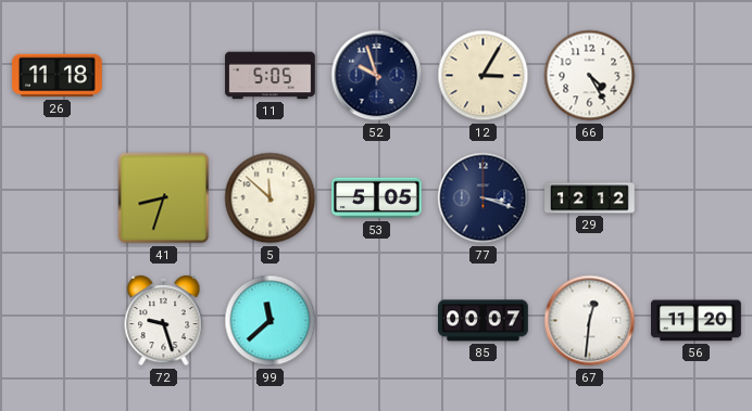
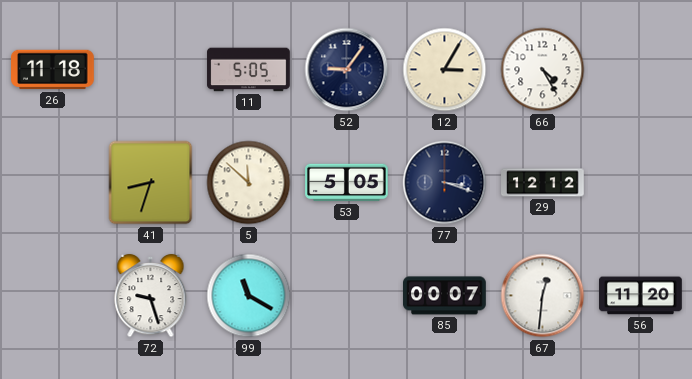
52: 9:57 -> 9:06
99: 11:38 -> 11:20
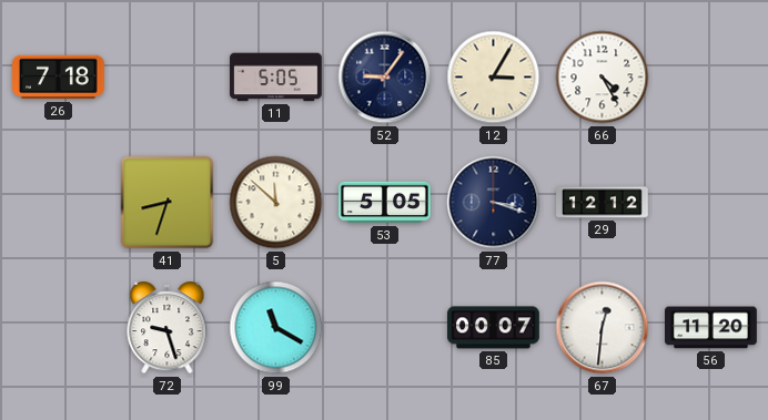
26: 11:18 -> 7:18
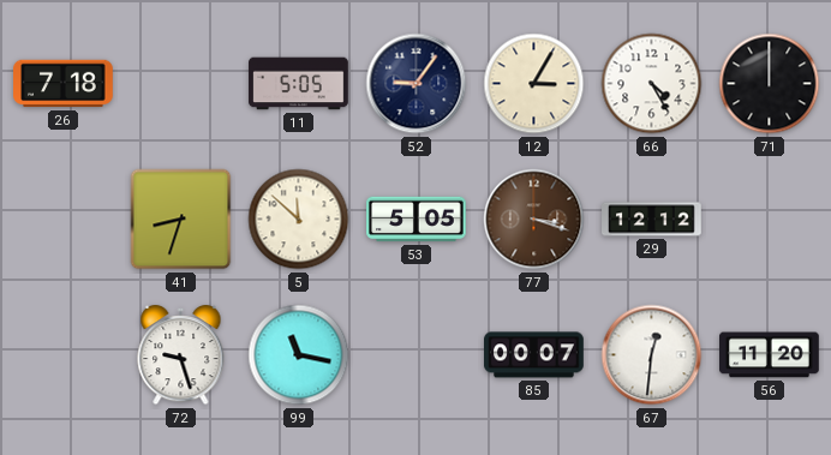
71: none -> 12:00
77 dial: navy -> brown
99: 11:20 -> 11:17
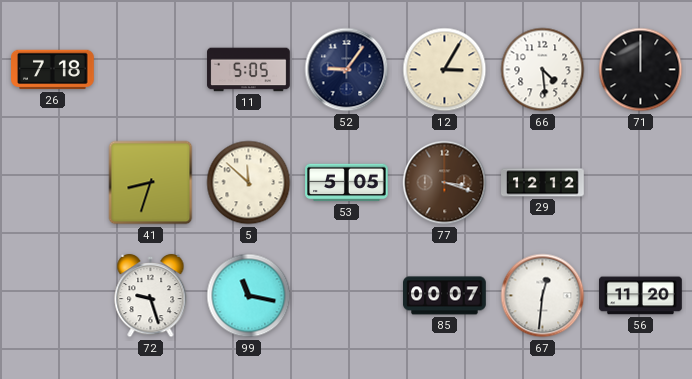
66: 4:25 -> 4:29
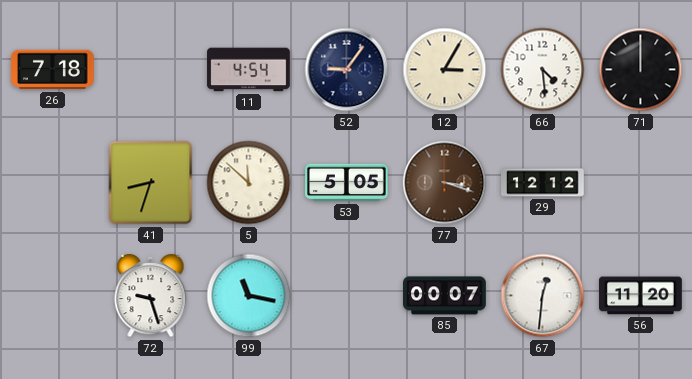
11: 5:05 -> 4:54
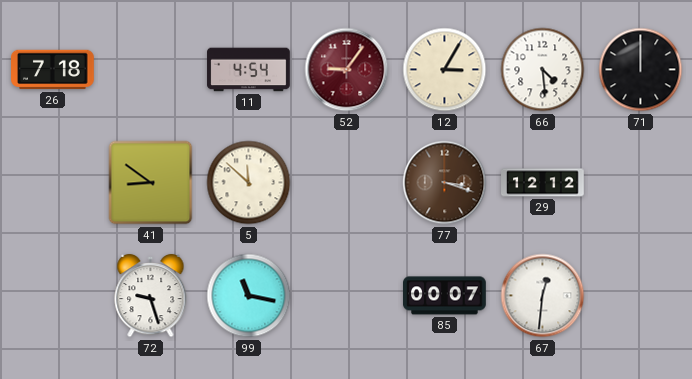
52 dial: navy -> burgundy
41: 8:33 -> 8:51
53: 5:05 -> none
56: 11:20 -> none
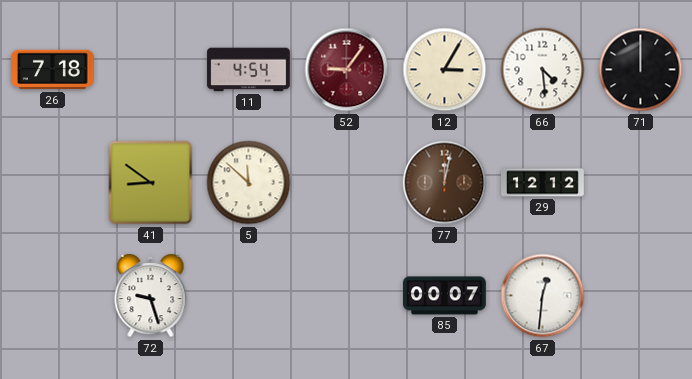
77: 3:18 -> 12:02
99: 11:17 -> none
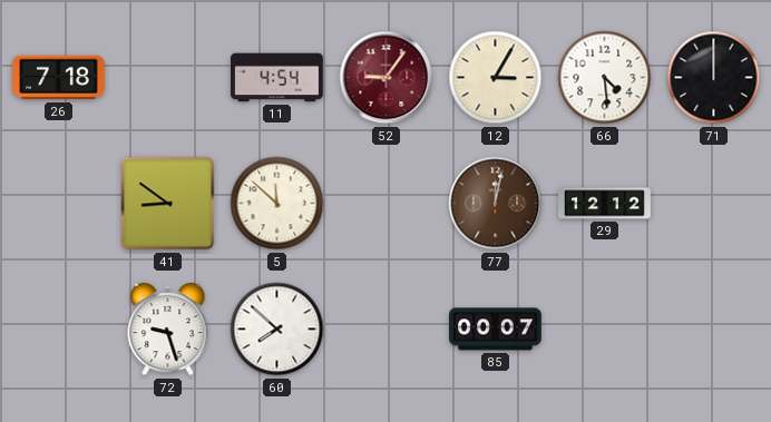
60: none -> 7:52
67: 12:31 -> none
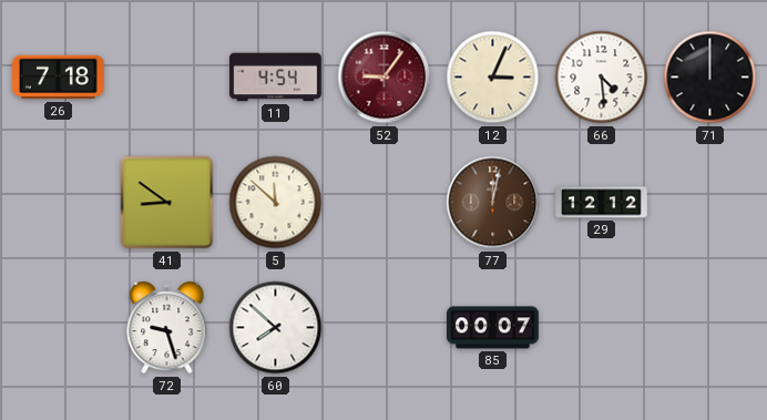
12: 3:05 -> 3:04
